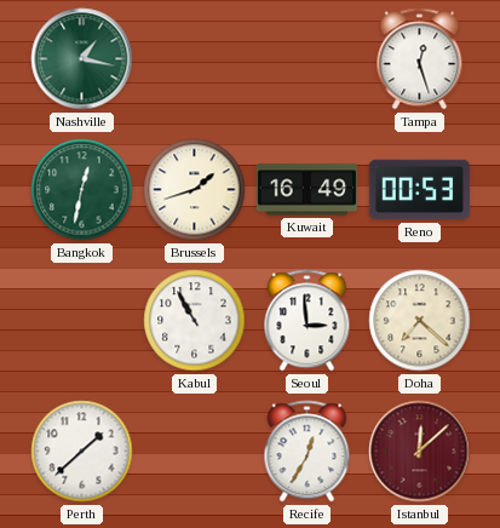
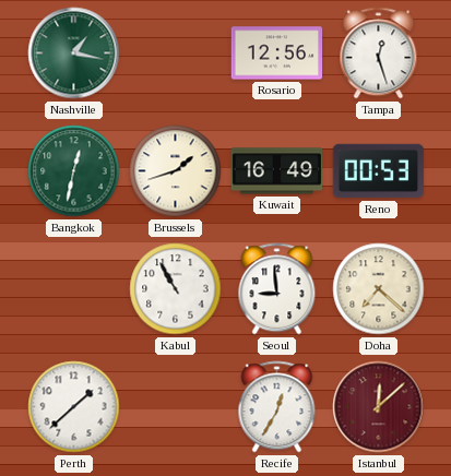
Rosario: none -> 12:56
Seoul: 2:59 -> 8:59
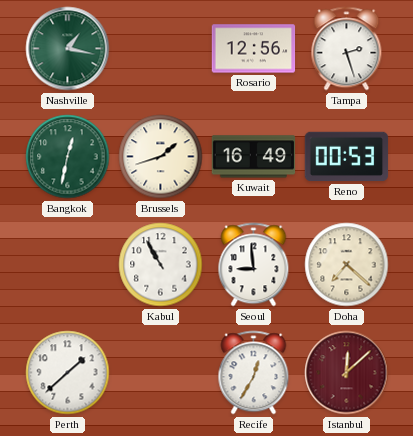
Tampa: 12:27 -> 2:27
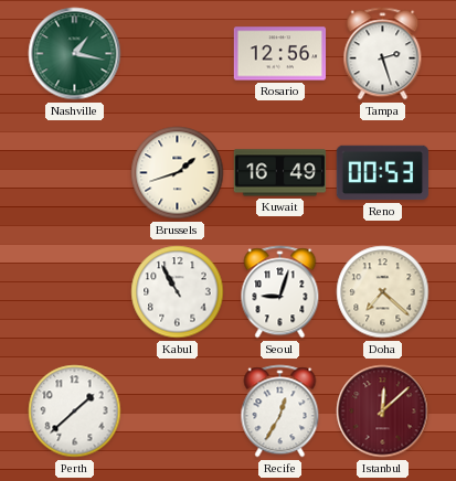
Bangkok: 12:32 -> none
Seoul: 8:59 -> 9:03
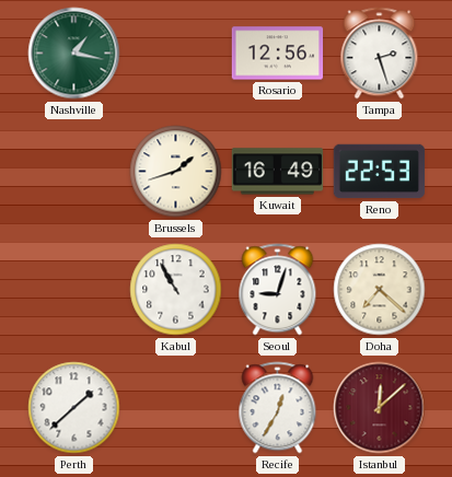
Reno: 00:53 -> 22:53
